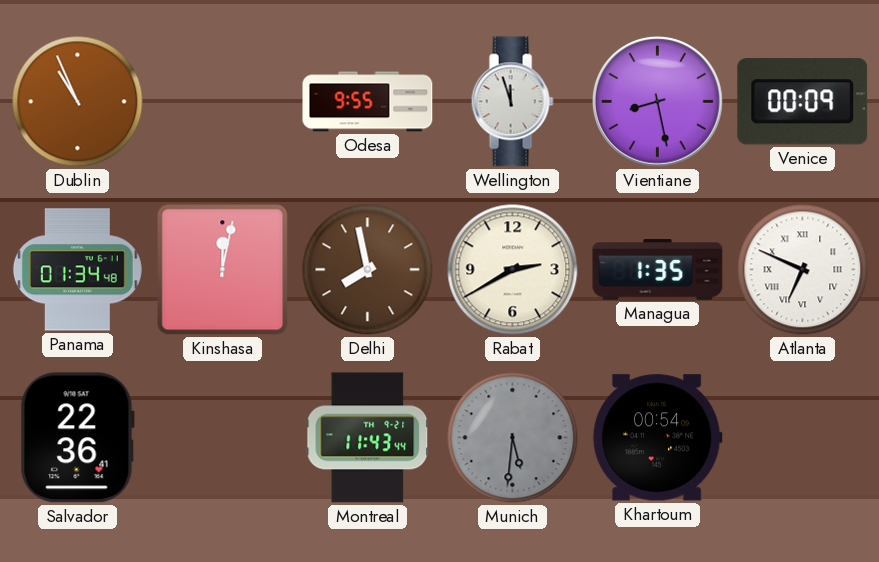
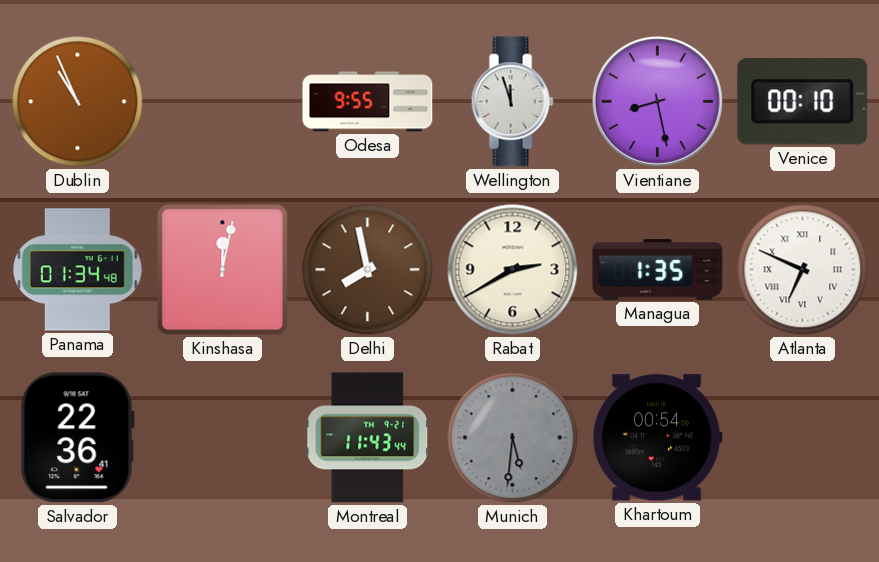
Venice: 00:09 -> 00:10
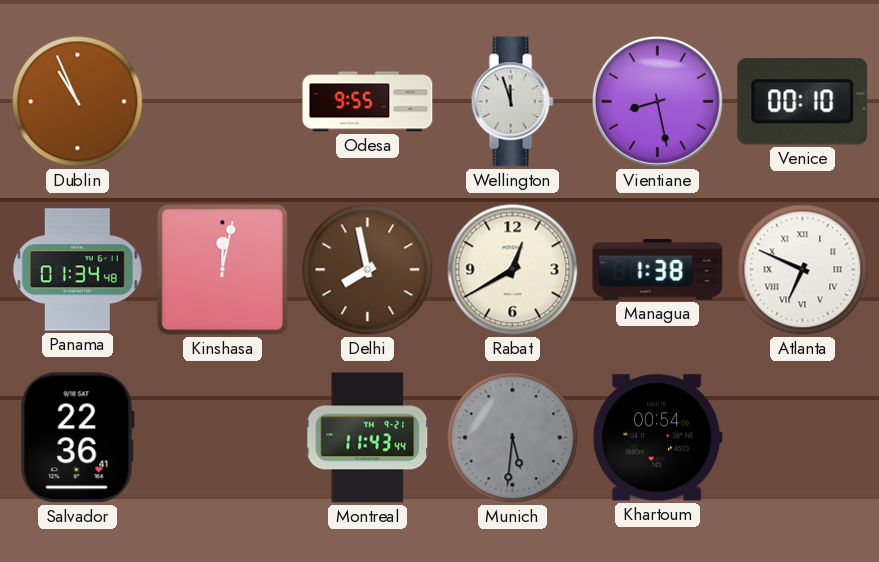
Rabat: 2:40 -> 12:40
Managua: 1:35 -> 1:38
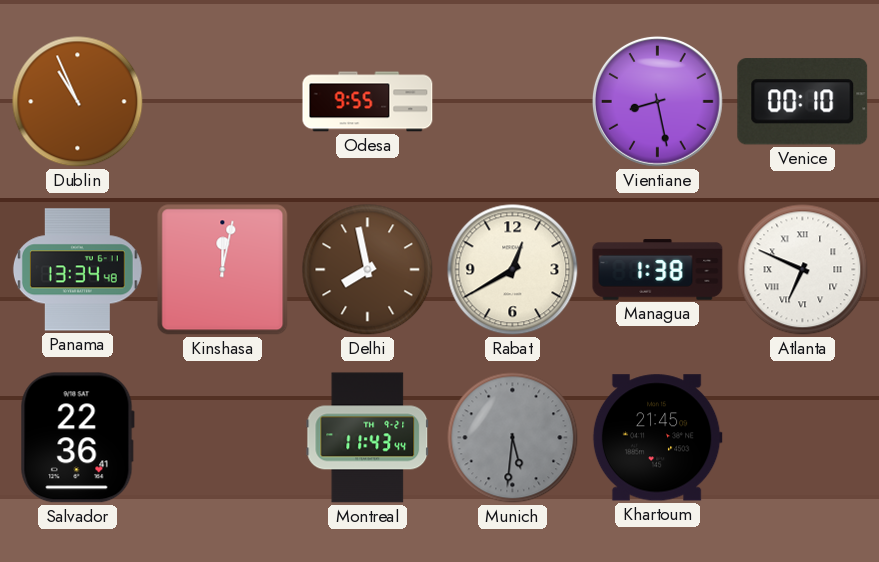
Wellington: 11:57 -> none
Panama: 01:34 -> 13:34
Khartoum: 00:54 -> 21:45
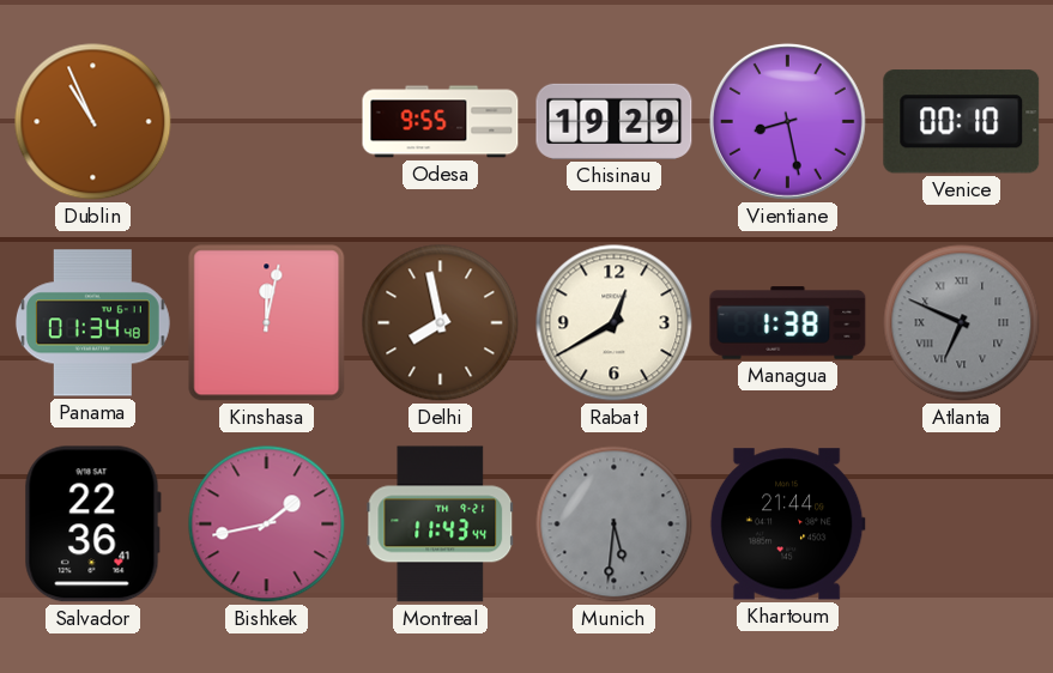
Chisinau: none -> 19:29
Panama: 13:34 -> 01:34
Atlanta dial: white -> grey
Bishkek: none -> 1:43
Khartoum: 21:45 -> 21:44
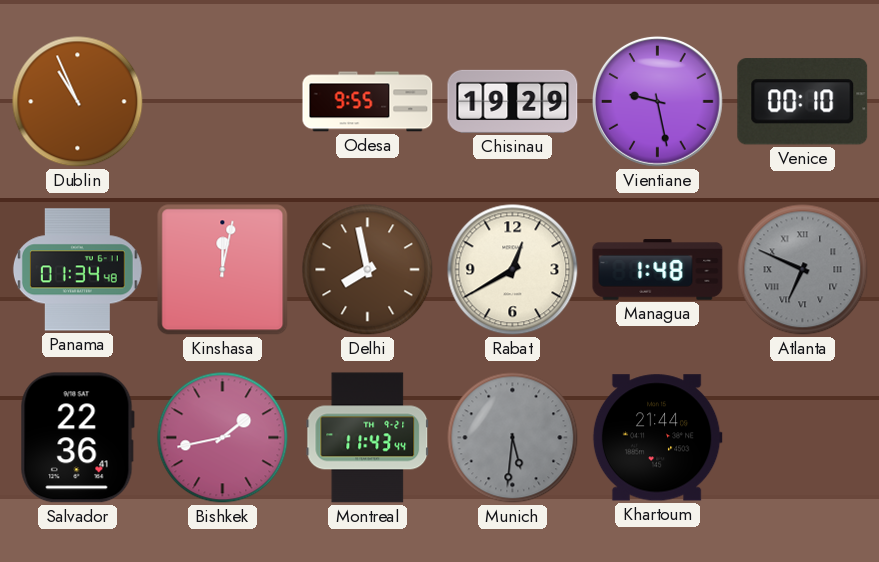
Vientiane: 8:28 -> 9:28
Managua: 1:38 -> 1:48
